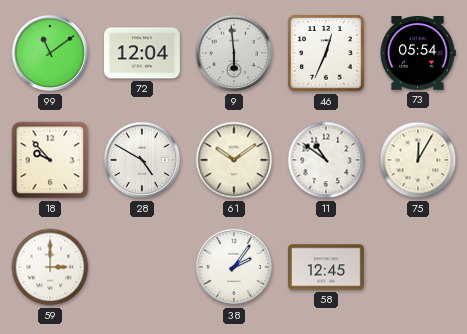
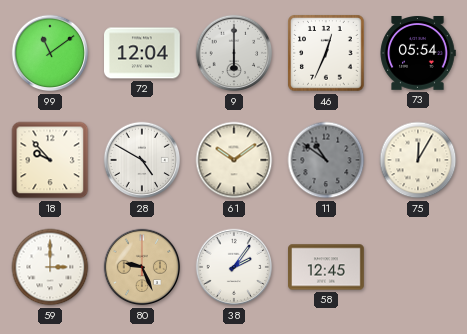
9: 5:59 -> 6:00
11 dial: white -> grey
80: none -> 9:26
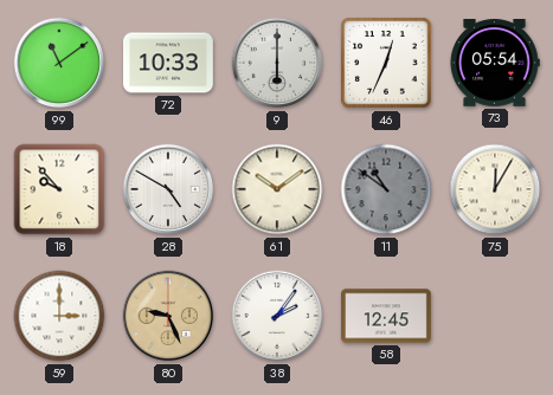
72: 12:04 -> 10:33
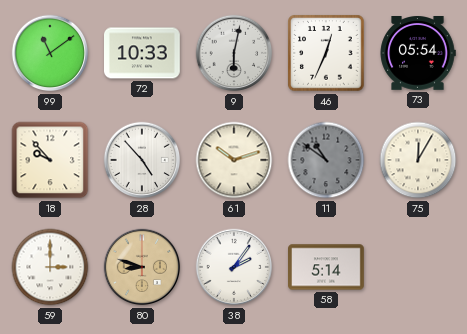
9: 6:00 -> 6:02
28: 4:50 -> 4:53
61: 10:09 -> 10:12
80: 9:26 -> 8:48
58: 12:45 -> 5:14
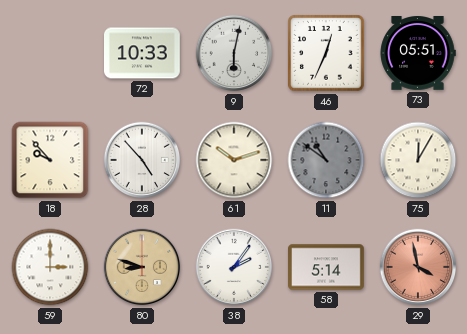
99: 11:09 -> none
73: 05:54 -> 05:51
29: none -> 3:58
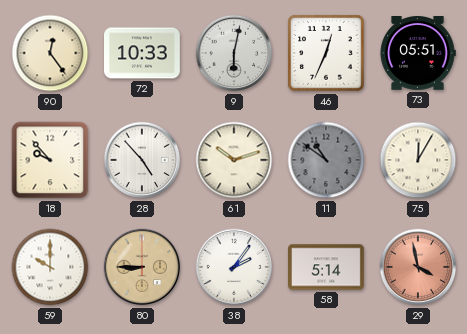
90: none -> 12:24
59: 3:00 -> 10:00
80: 8:48 -> 8:45
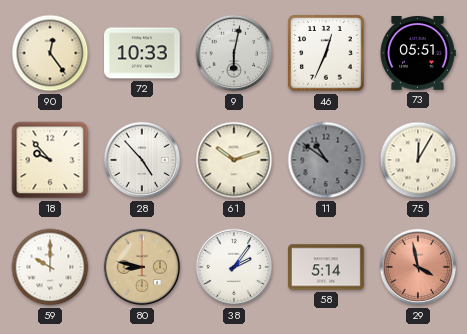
80: 8:45 -> 8:47
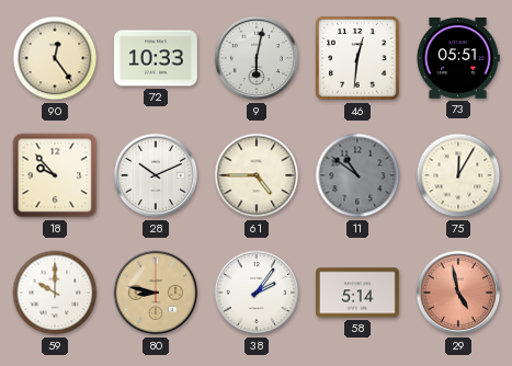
46: 12:34 -> 12:31
28: 4:53 -> 10:11
61: 10:12 -> 4:45
29: 3:58 -> 4:58
